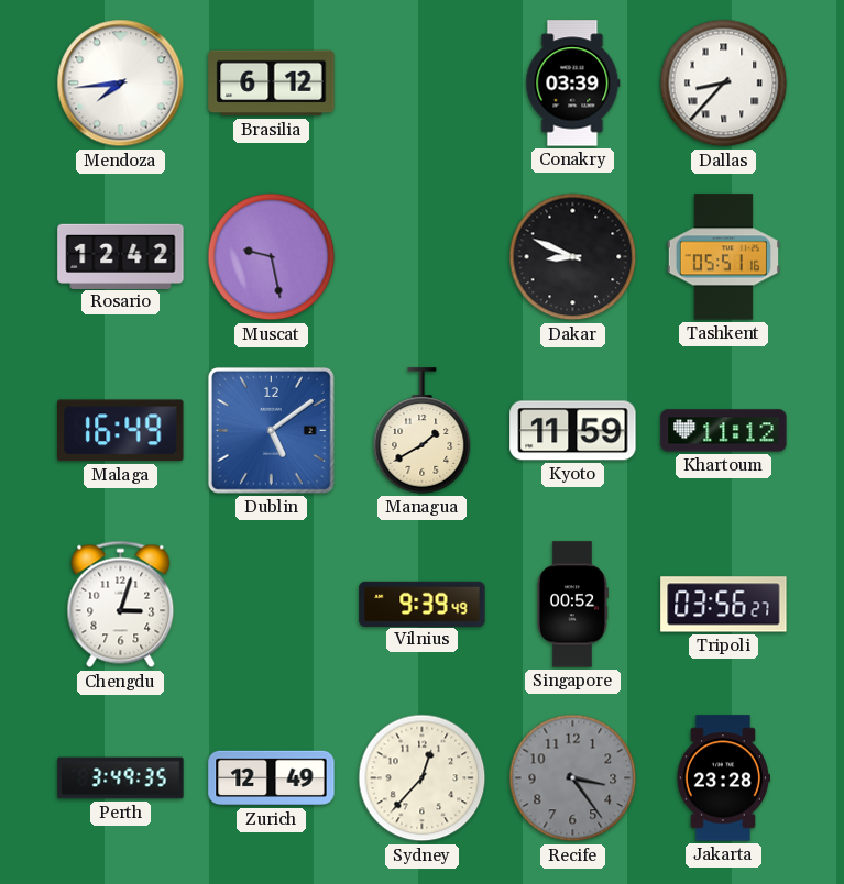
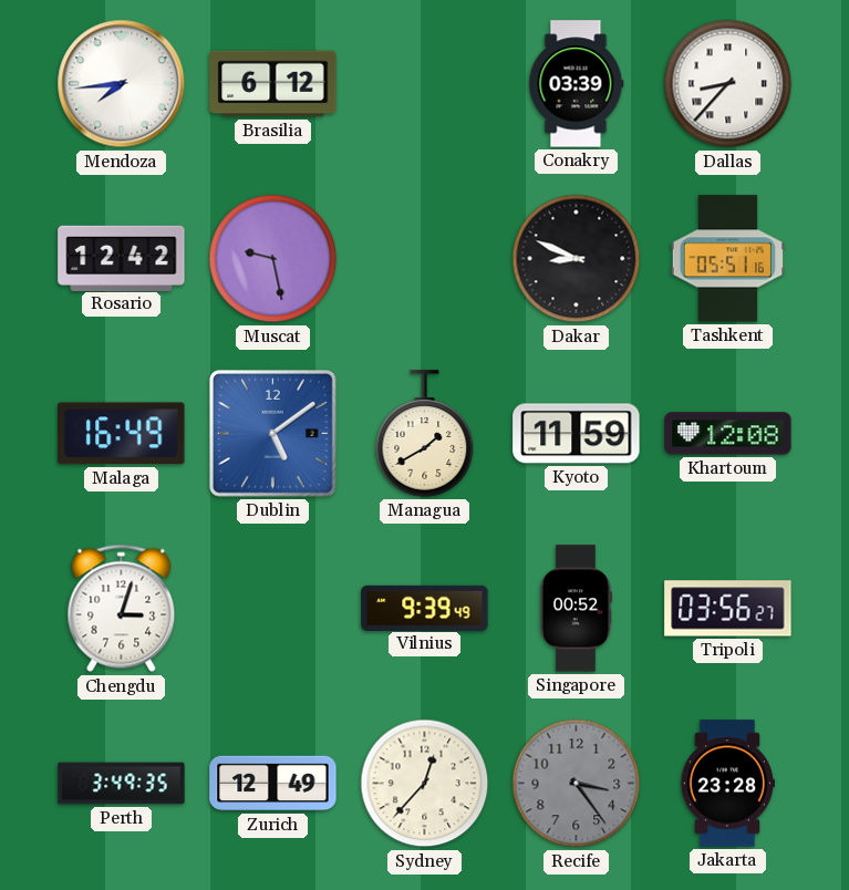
Khartoum: 11:12 -> 12:08
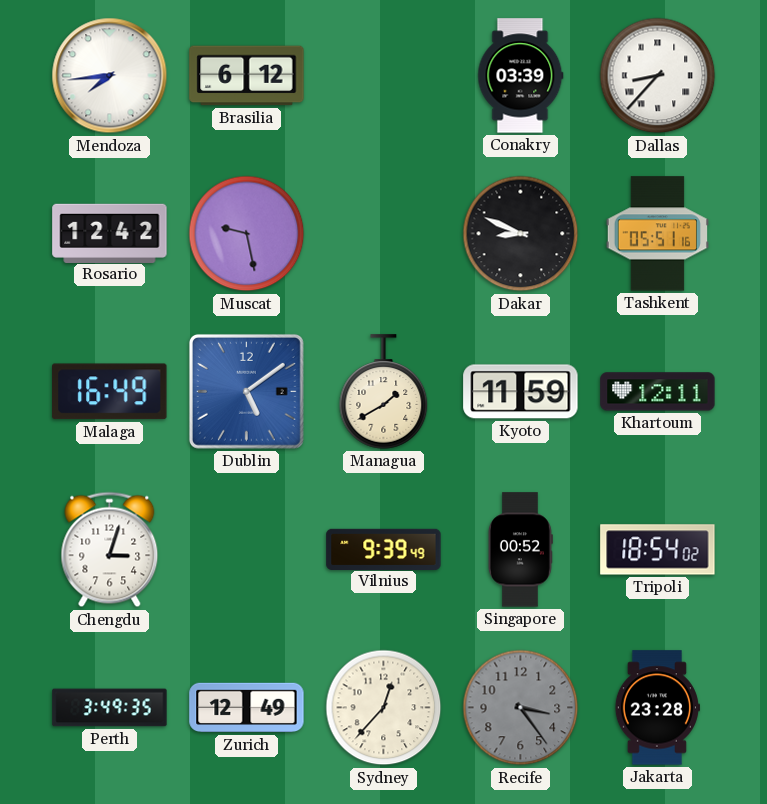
Khartoum: 12:08 -> 12:11
Tripoli: 03:56 -> 18:54
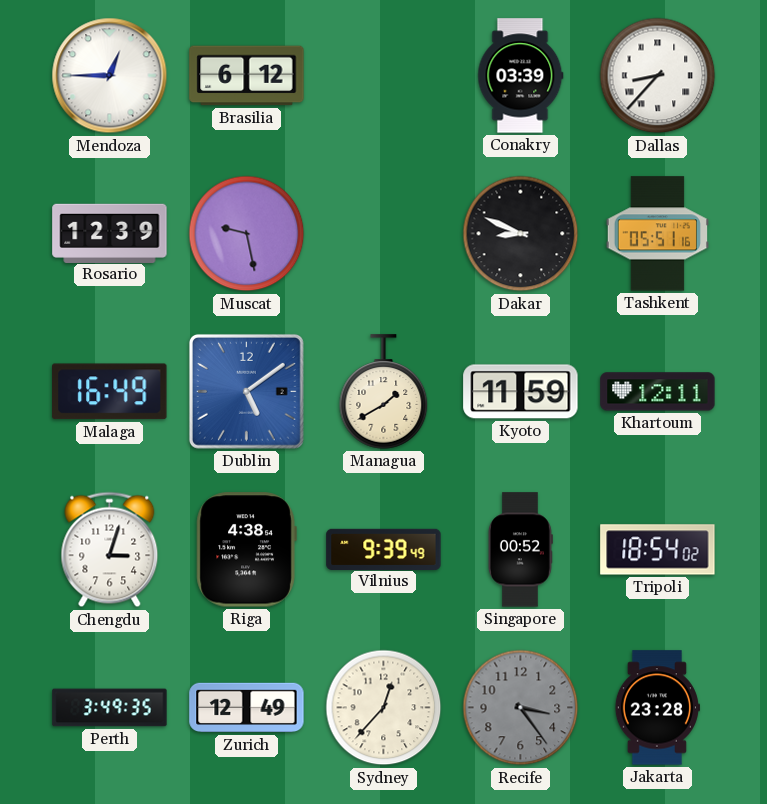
Mendoza: 7:44 -> 12:45
Rosario: 12:42 -> 12:39
Riga: none -> 4:38
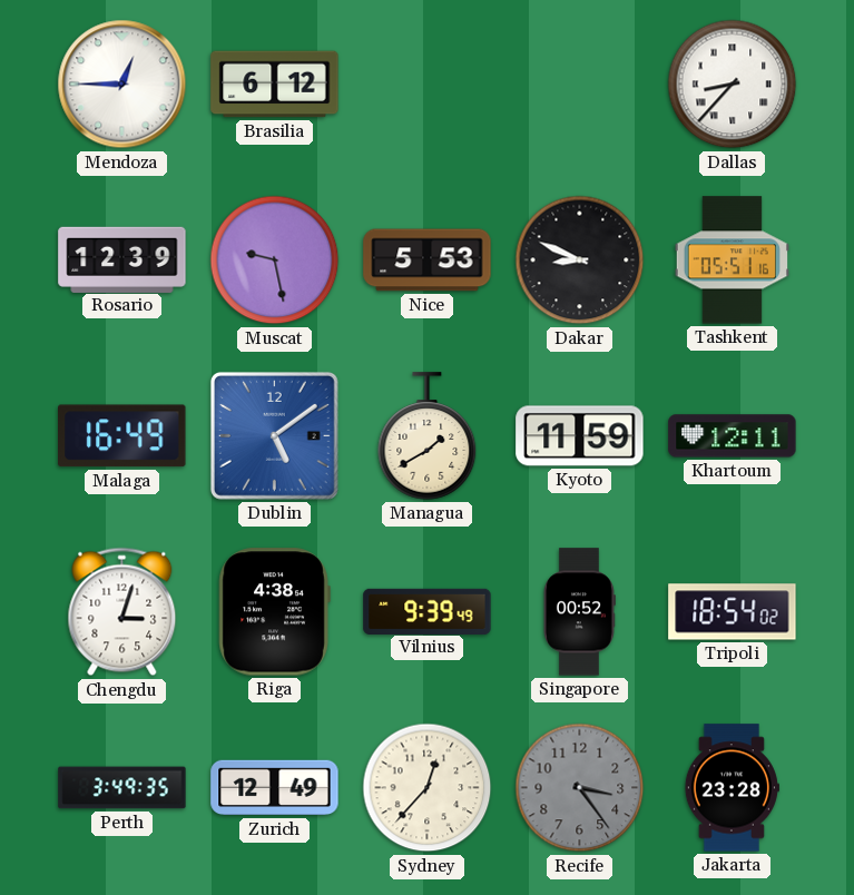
Conakry: 03:39 -> none
Nice: none -> 5:53
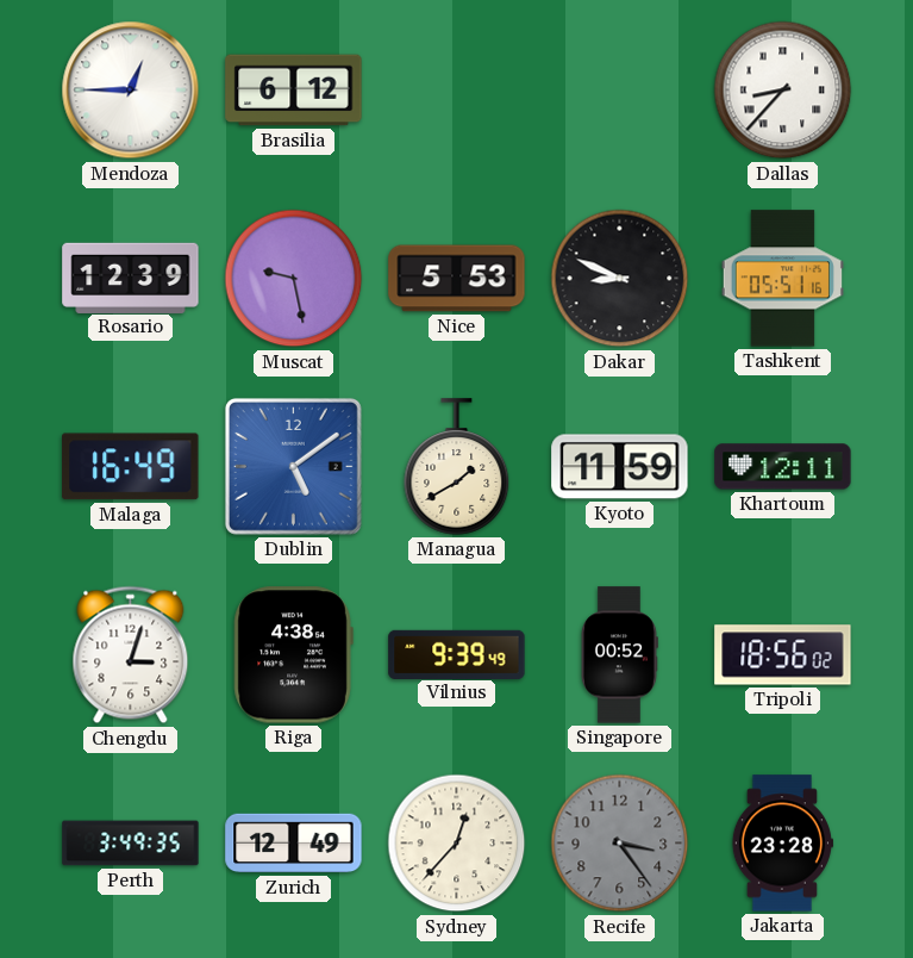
Tripoli: 18:54 -> 18:56
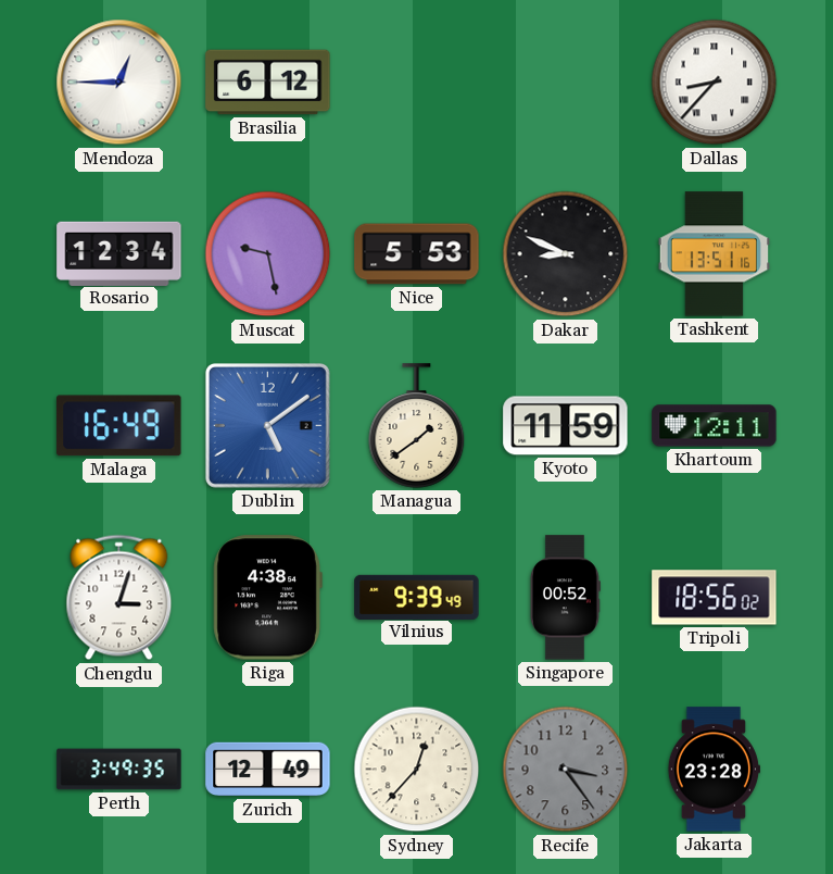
Rosario: 12:39 -> 12:34
Tashkent: 05:51 -> 13:51
Managua: 1:40 -> 1:39
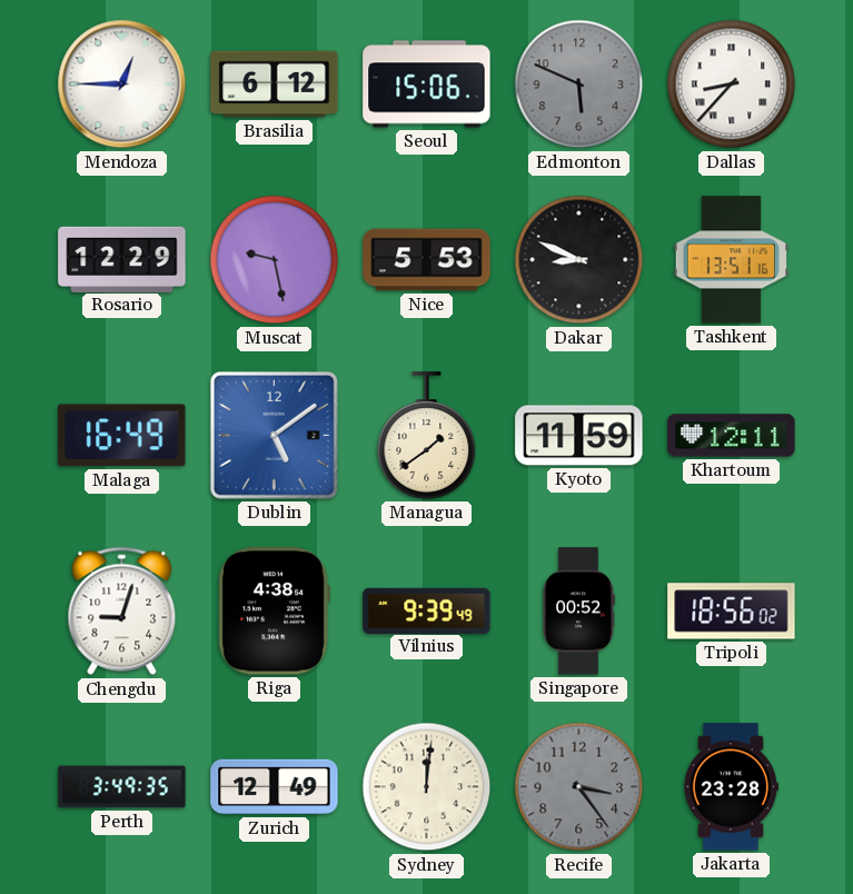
Seoul: none -> 15:06
Edmonton: none -> 5:49
Rosario: 12:34 -> 12:29
Chengdu: 3:03 -> 9:03
Sydney: 12:37 -> 12:01
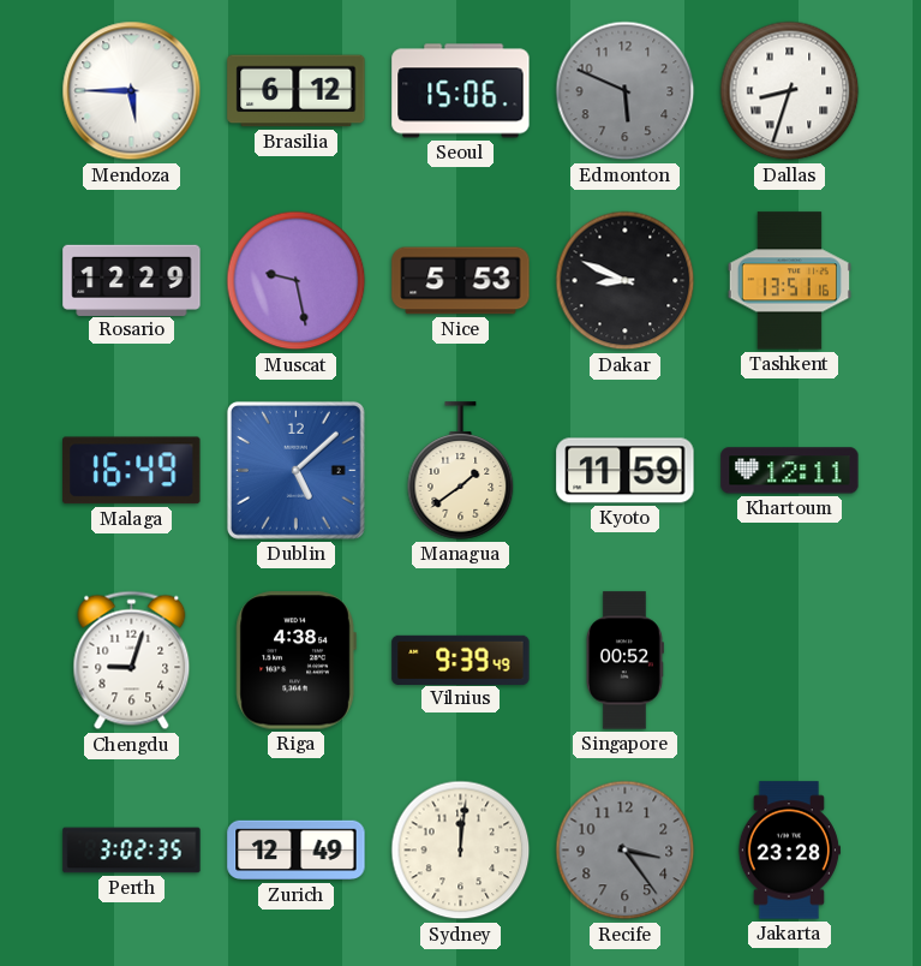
Mendoza: 12:45 -> 5:45
Dallas: 8:37 -> 8:33
Dublin: 5:09 -> 5:08
Tripoli: 18:56 -> none
Perth: 3:49 -> 3:02
